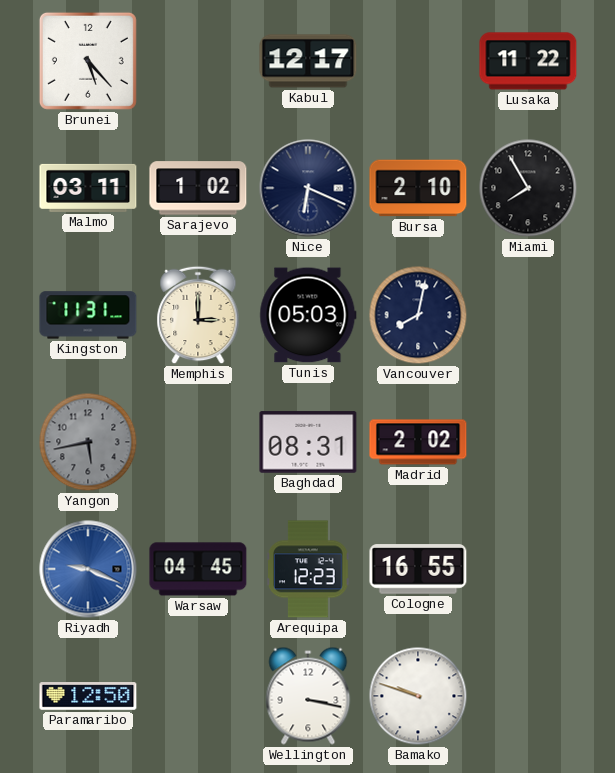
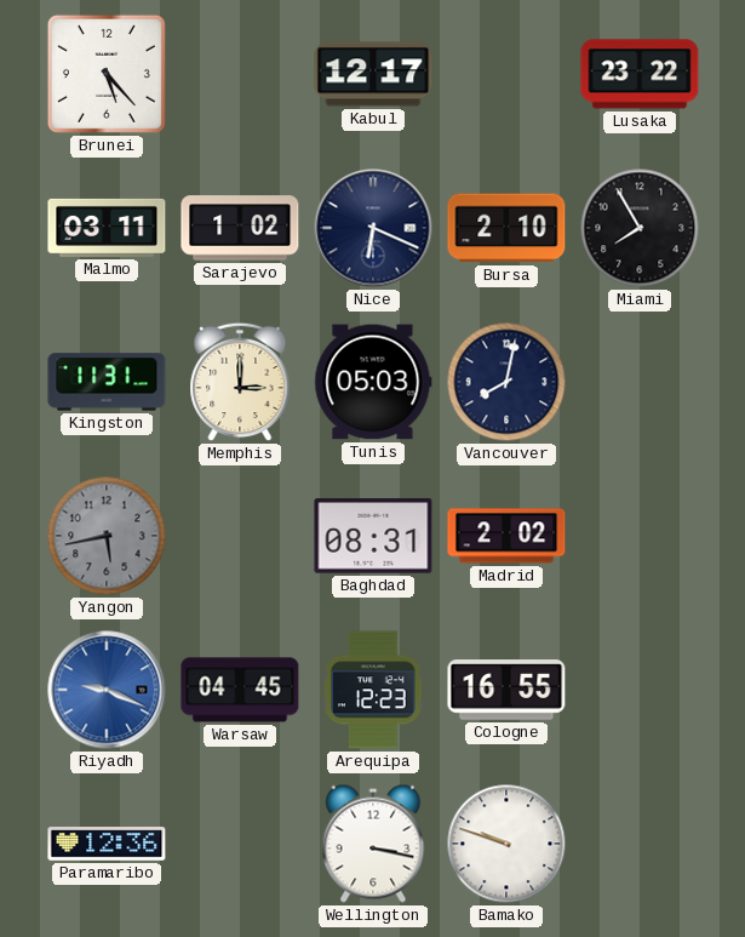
Lusaka: 11:22 -> 23:22
Paramaribo: 12:50 -> 12:36
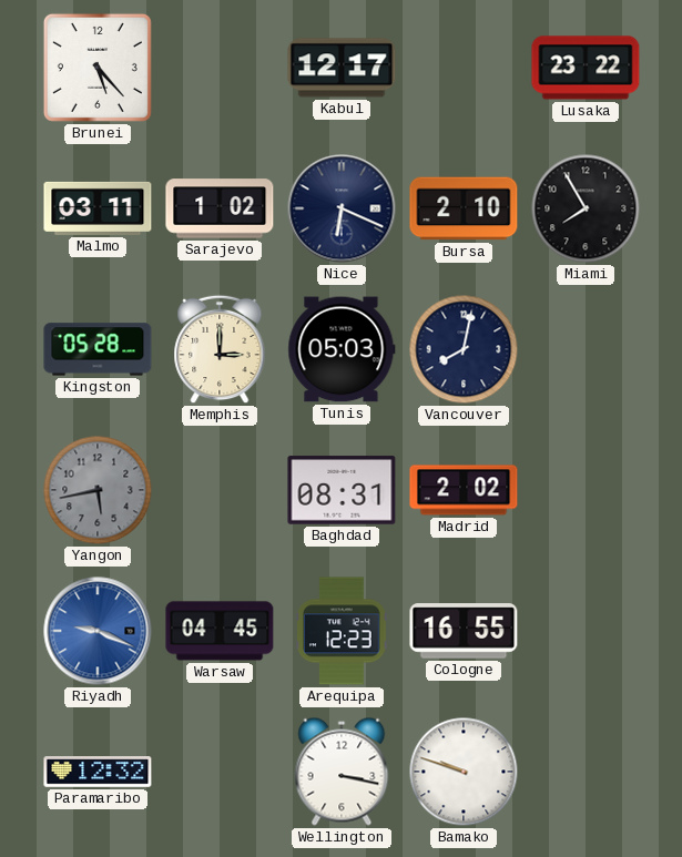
Kingston: 11:31 -> 05:28
Paramaribo: 12:36 -> 12:32
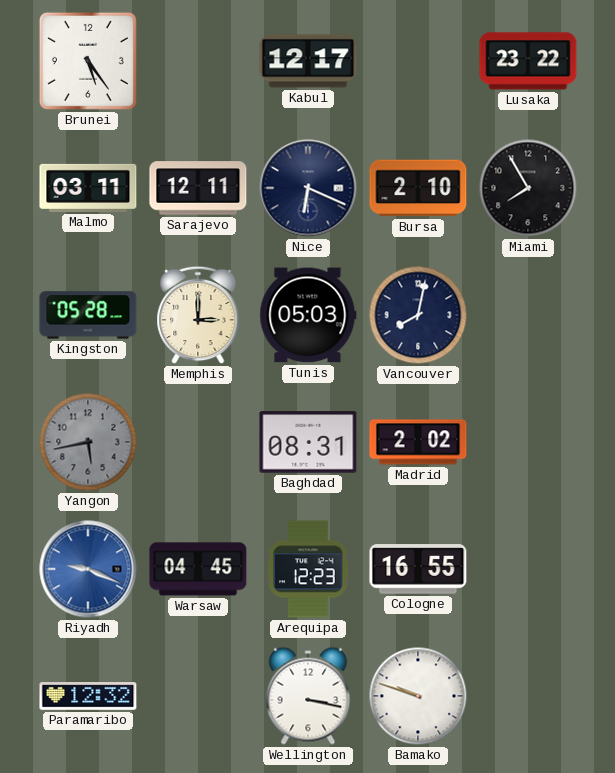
Brunei: 5:23 -> 5:24
Sarajevo: 1:02 -> 12:11
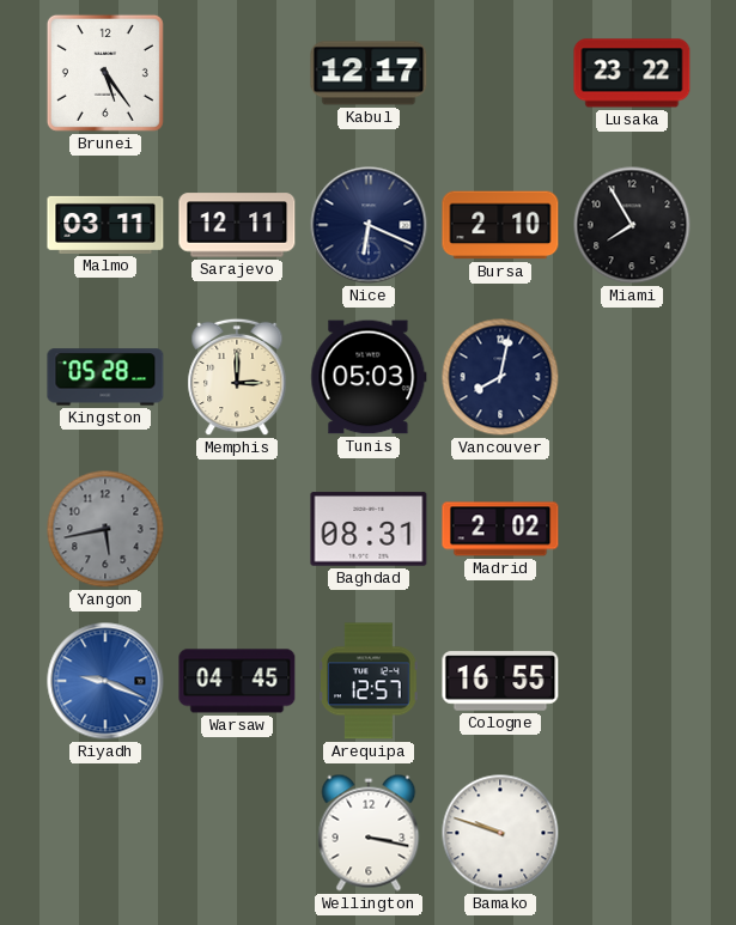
Arequipa: 12:23 -> 12:57
Paramaribo: 12:32 -> none
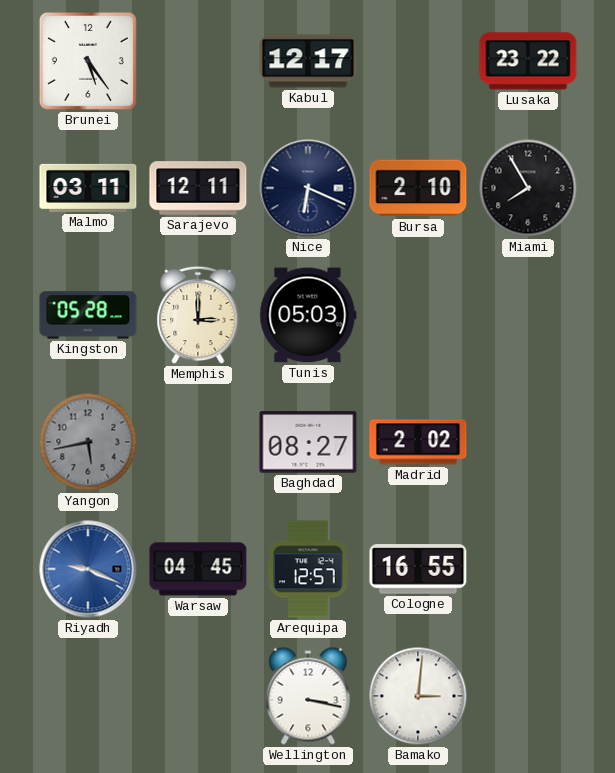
Vancouver: 8:02 -> none
Baghdad: 08:31 -> 08:27
Bamako: 9:48 -> 3:01
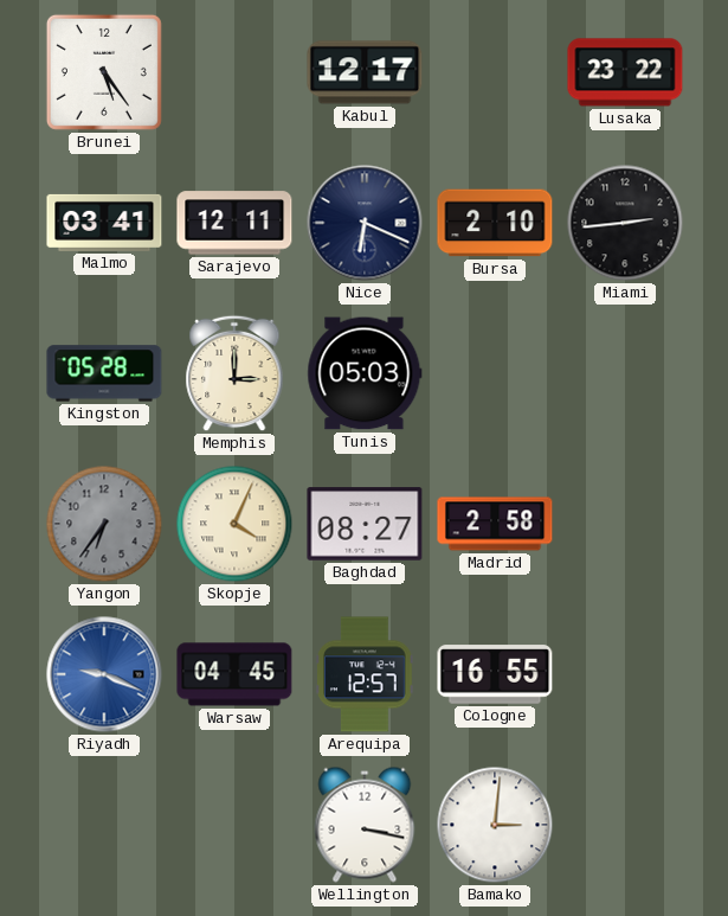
Malmo: 03:11 -> 03:41
Miami: 7:55 -> 2:44
Yangon: 5:43 -> 6:36
Skopje: none -> 4:04
Madrid: 2:02 -> 2:58
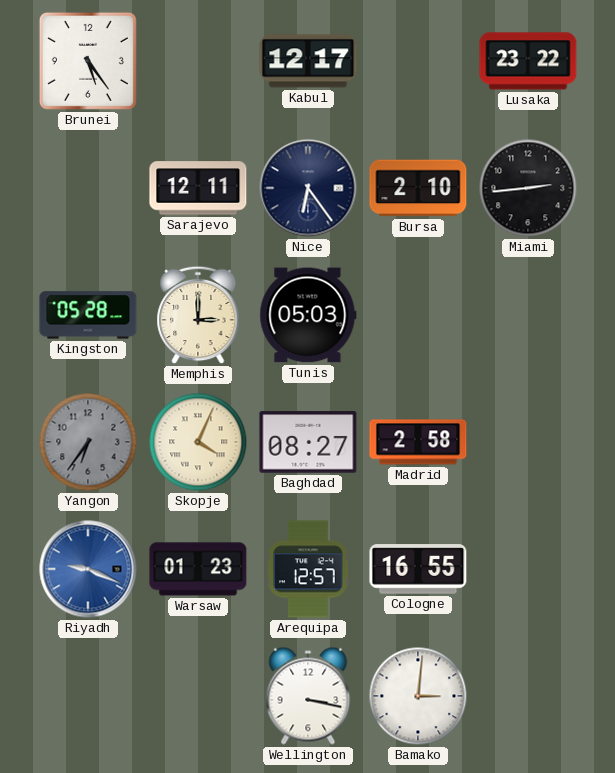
Malmo: 03:41 -> none
Nice: 6:19 -> 6:24
Warsaw: 04:45 -> 01:23
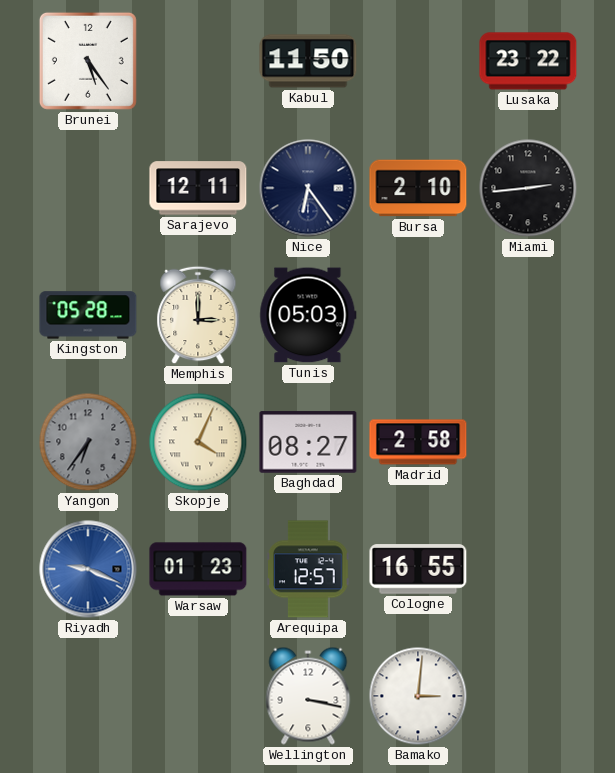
Kabul: 12:17 -> 11:50
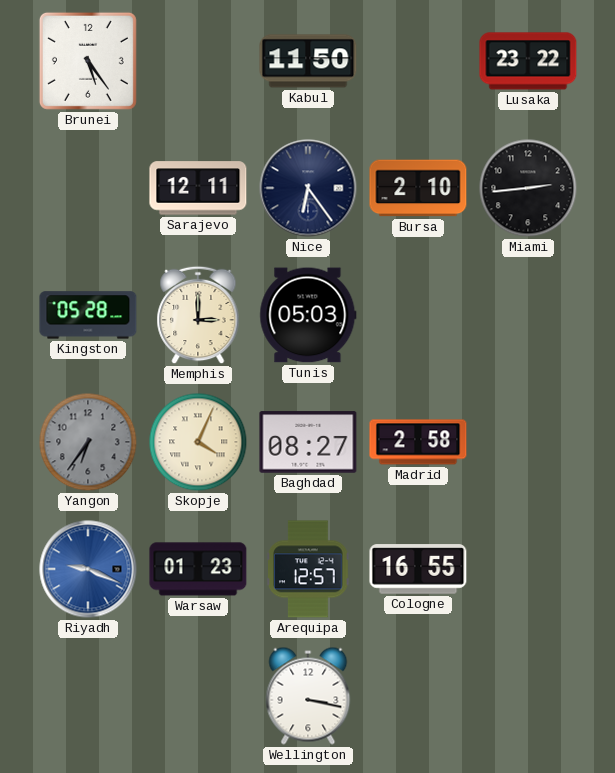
Bamako: 3:01 -> none
